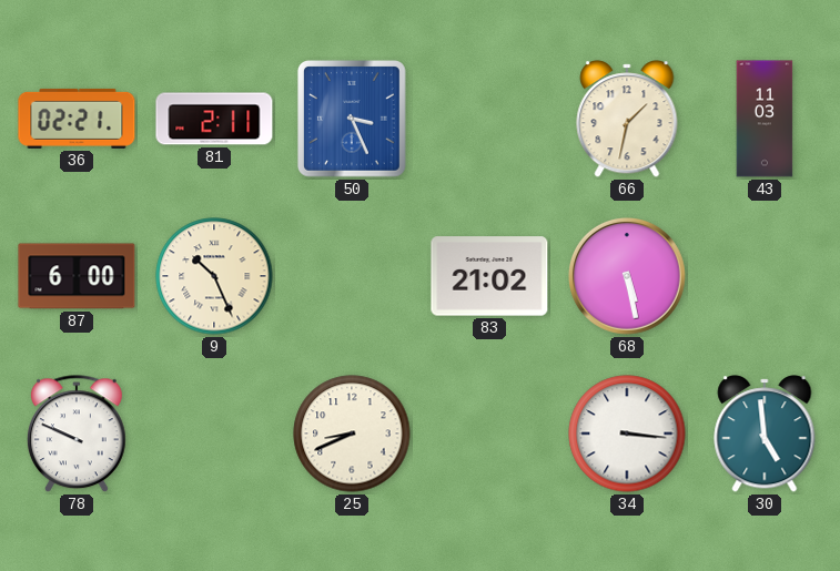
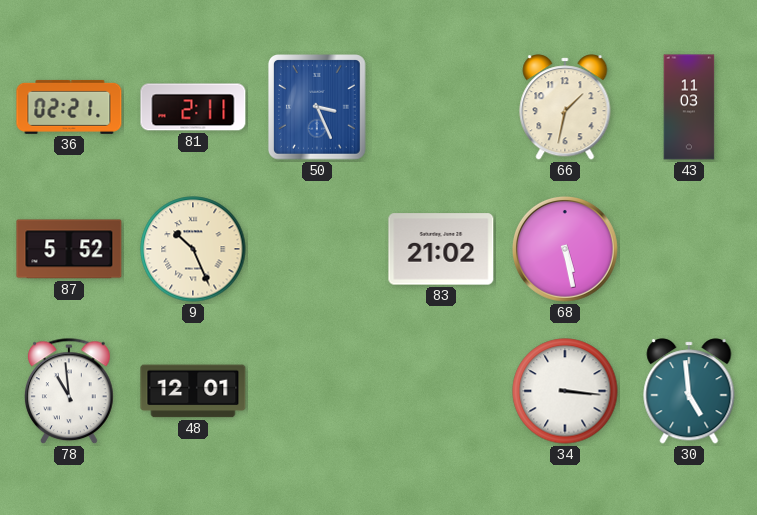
87: 6:00 -> 5:52
78: 9:49 -> 10:59
48: none -> 12:01
25: 8:41 -> none
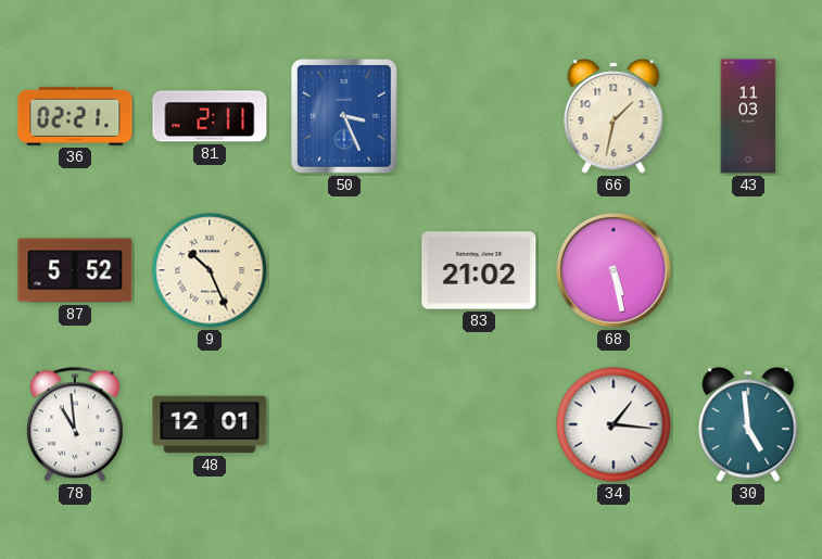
34: 3:16 -> 1:16
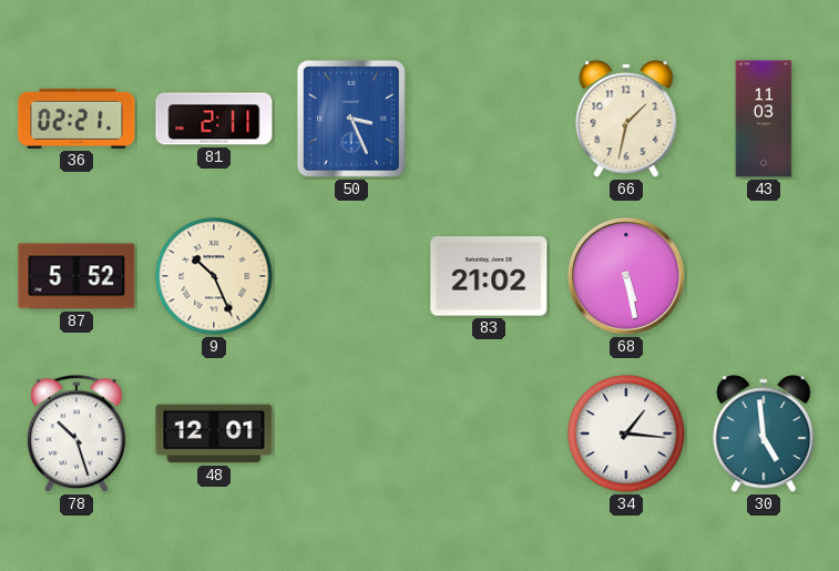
78: 10:59 -> 10:27
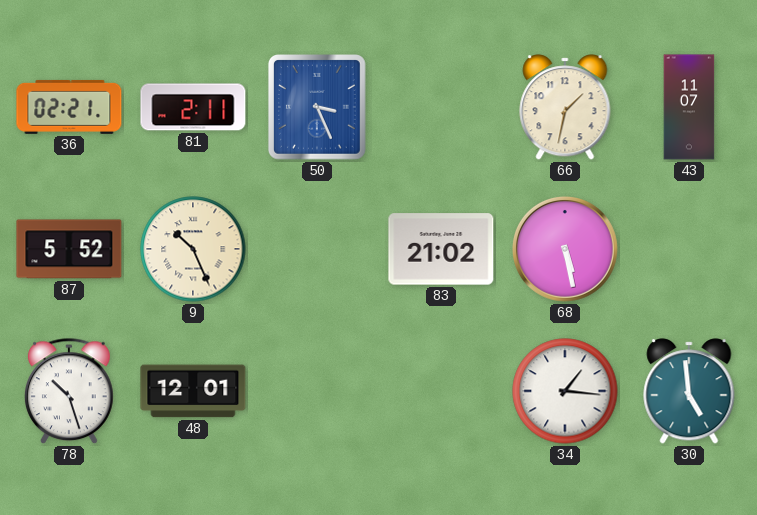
43: 11:03 -> 11:07
